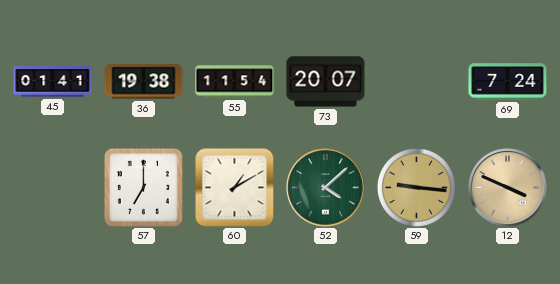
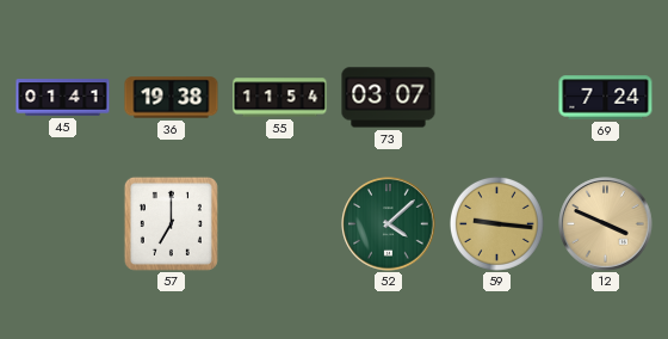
73: 20:07 -> 03:07
60: 1:10 -> none
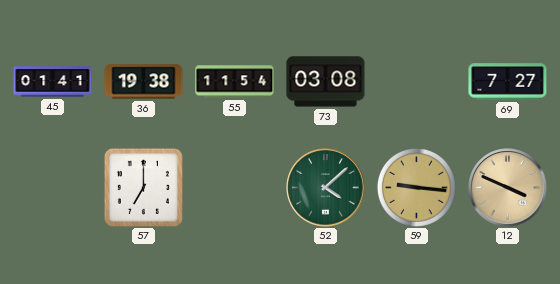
73: 03:07 -> 03:08
69: 7:24 -> 7:27
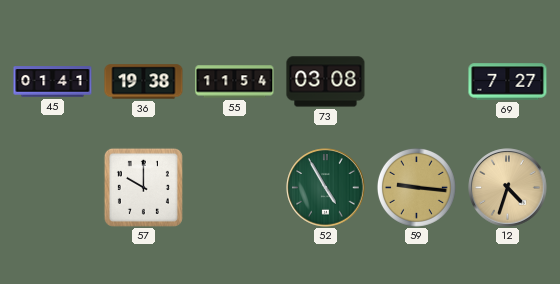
57: 7:00 -> 10:00
52: 4:08 -> 4:55
12: 3:49 -> 4:33
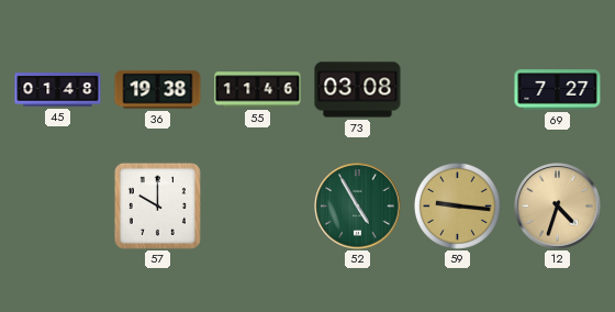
45: 01:41 -> 01:48
55: 11:54 -> 11:46
